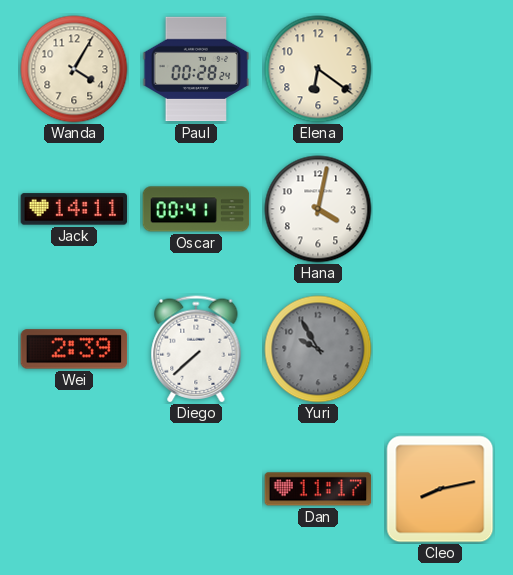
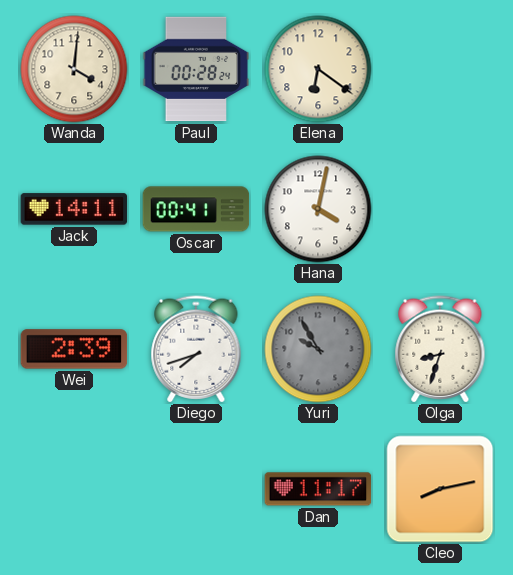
Wanda: 4:05 -> 4:01
Diego: 7:38 -> 7:42
Olga: none -> 8:33
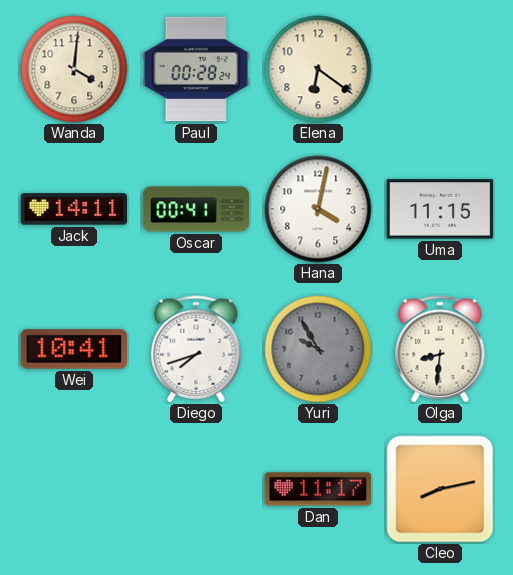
Uma: none -> 11:15
Wei: 2:39 -> 10:41
Olga: 8:33 -> 8:31
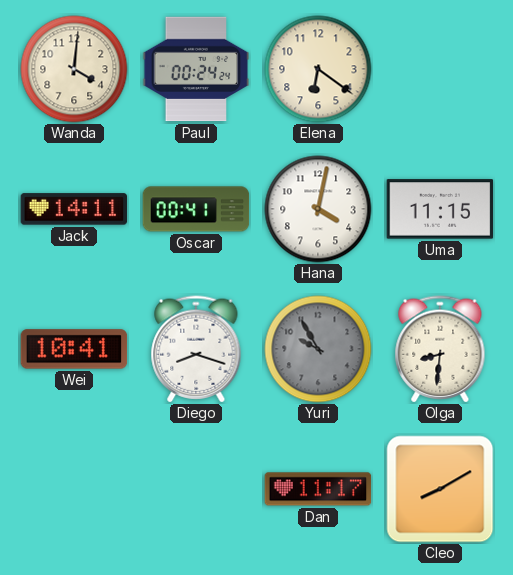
Paul: 00:28 -> 00:24
Diego: 7:42 -> 8:18
Cleo: 8:13 -> 8:10
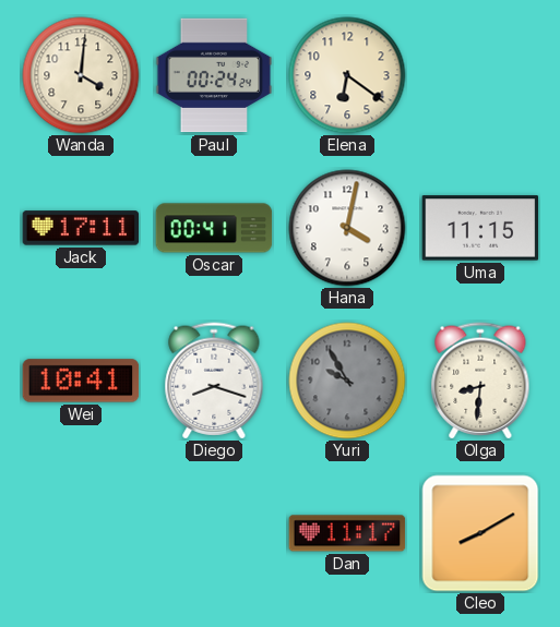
Jack: 14:11 -> 17:11
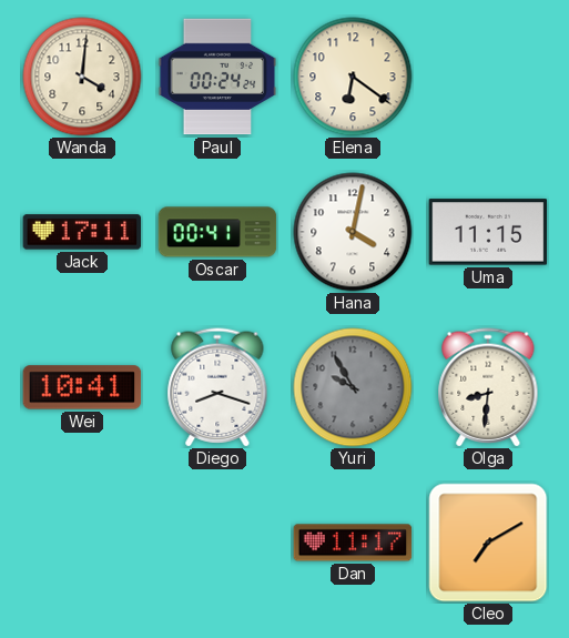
Cleo: 8:10 -> 7:10
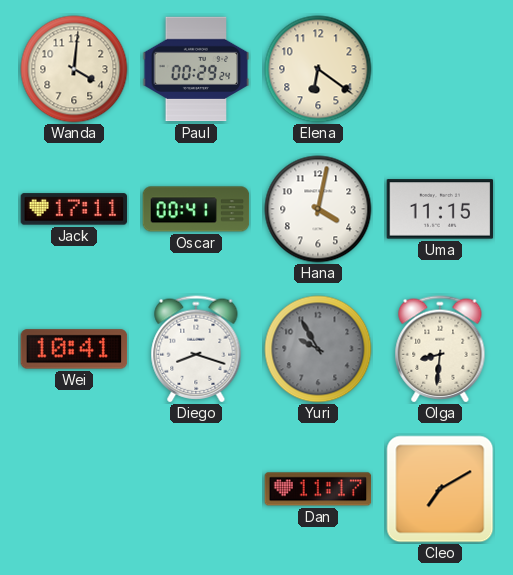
Paul: 00:24 -> 00:29
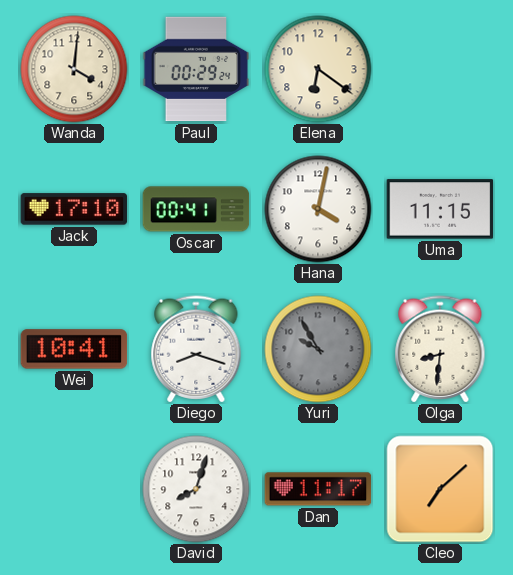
Jack: 17:11 -> 17:10
David: none -> 8:03
Cleo: 7:10 -> 7:08
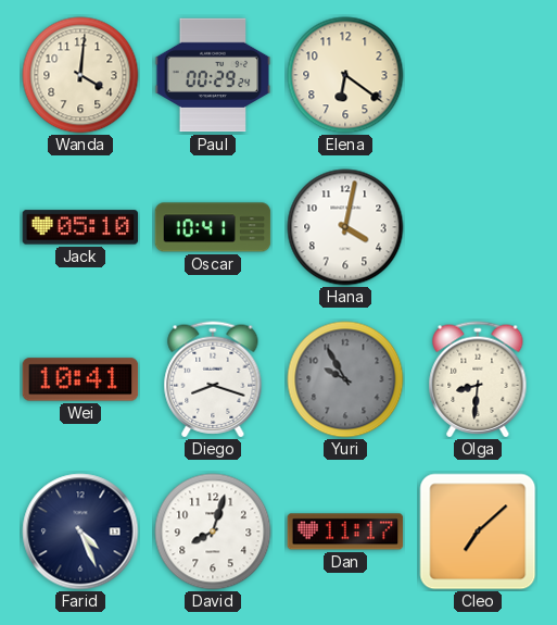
Jack: 17:10 -> 05:10
Oscar: 00:41 -> 10:41
Uma: 11:15 -> none
Farid: none -> 4:26
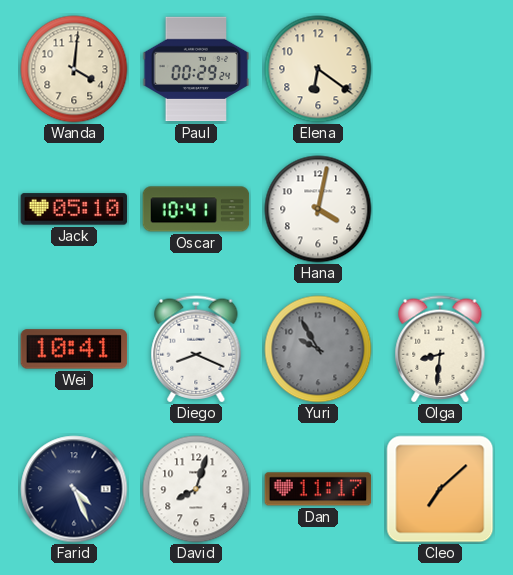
Diego: 8:18 -> 8:19
